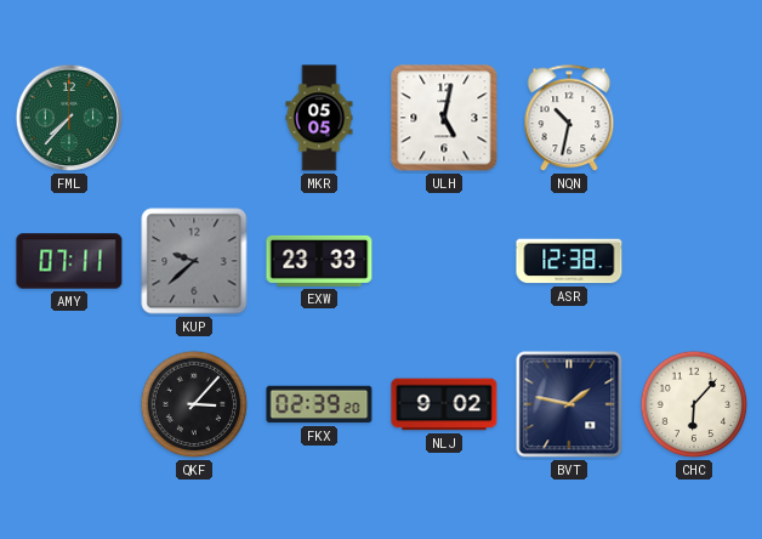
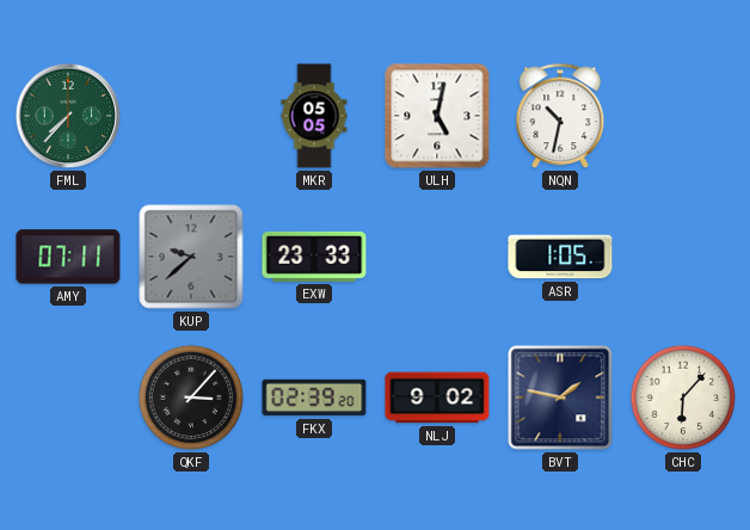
ASR: 12:38 -> 1:05
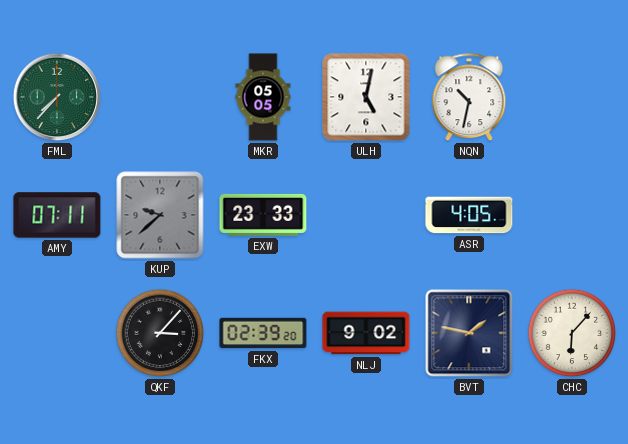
ASR: 1:05 -> 4:05
